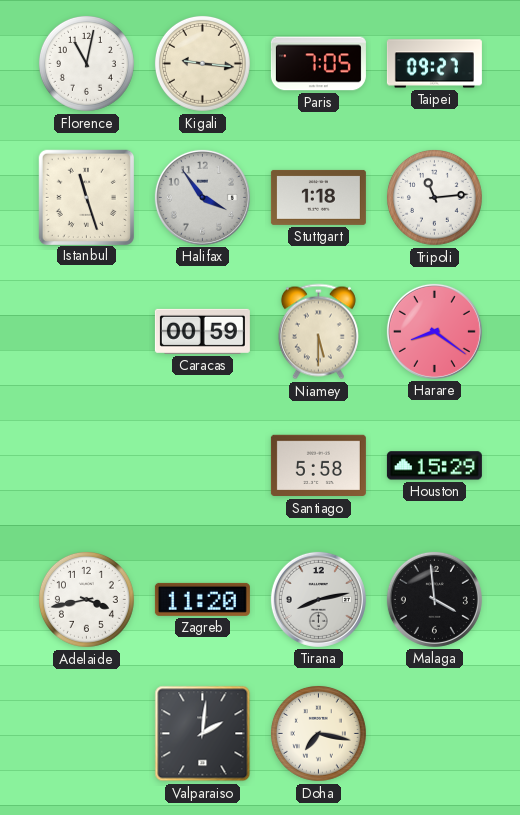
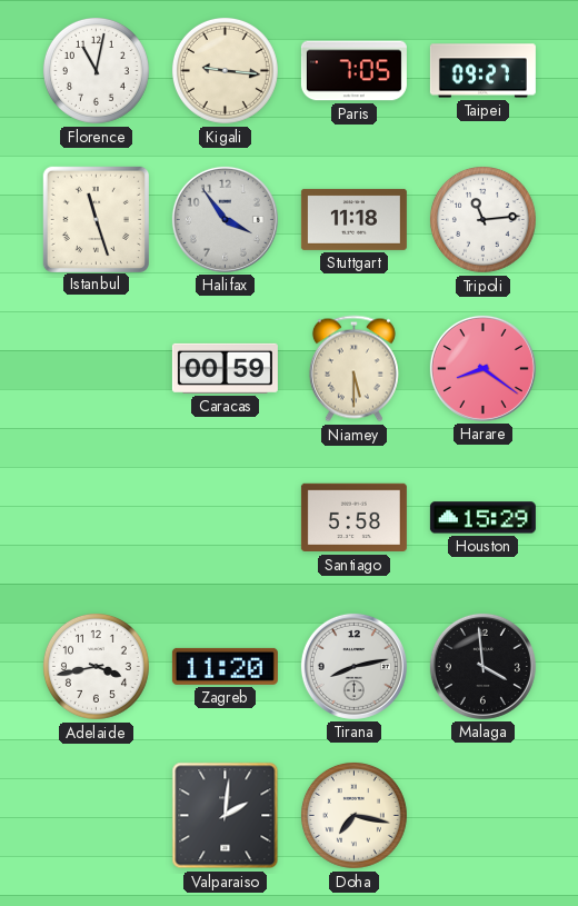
Stuttgart: 1:18 -> 11:18
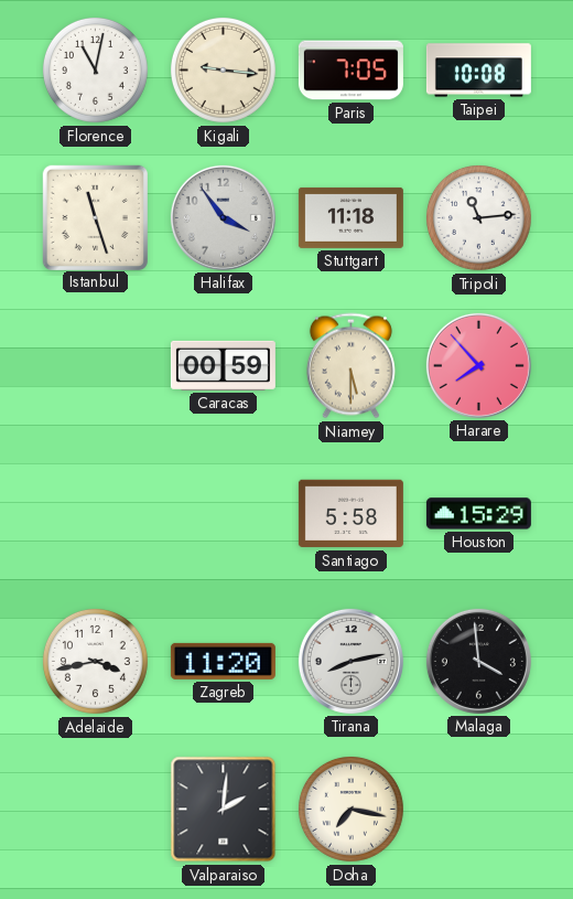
Taipei: 09:27 -> 10:08
Harare: 8:21 -> 7:53
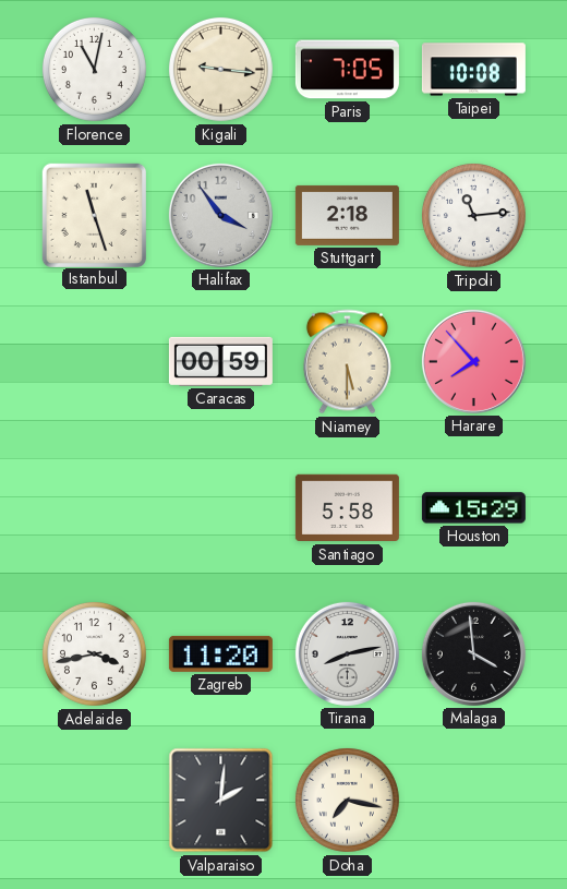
Stuttgart: 11:18 -> 2:18
